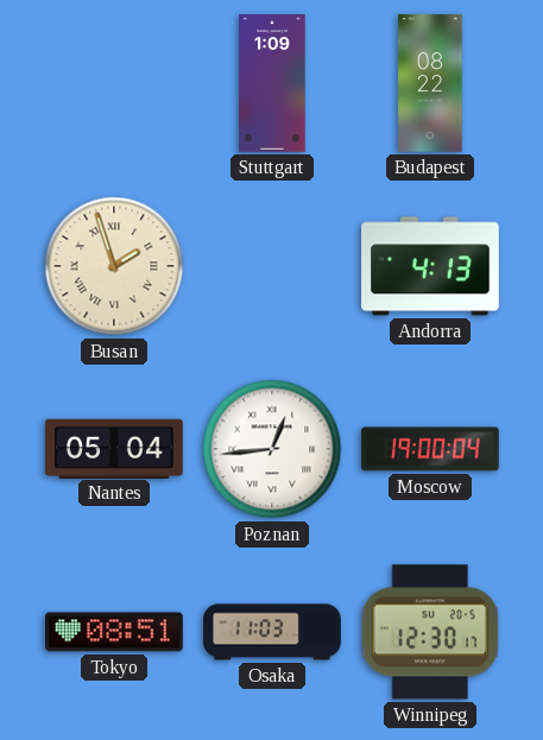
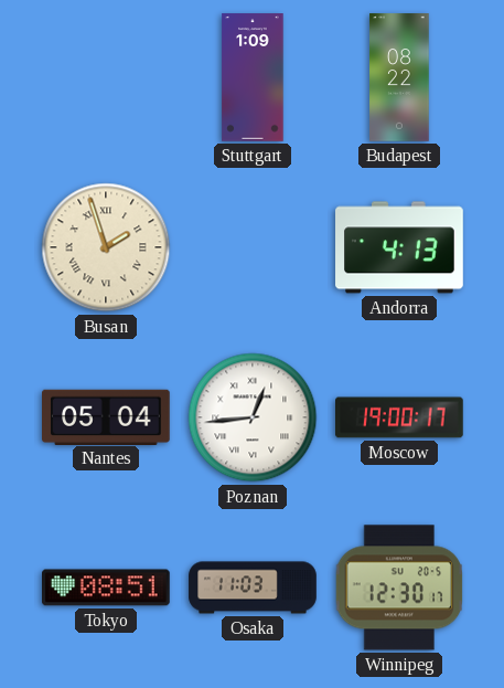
Moscow: 19:00:04 -> 19:00:17
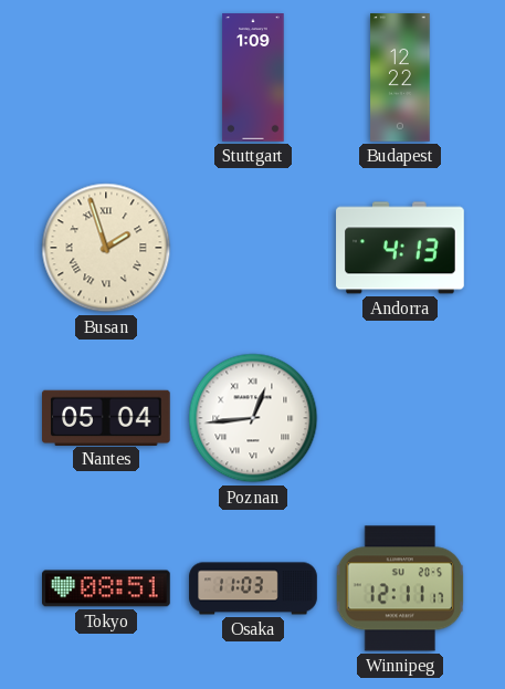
Budapest: 08:22 -> 12:22
Moscow: 19:00 -> none
Winnipeg: 12:30 -> 12:11
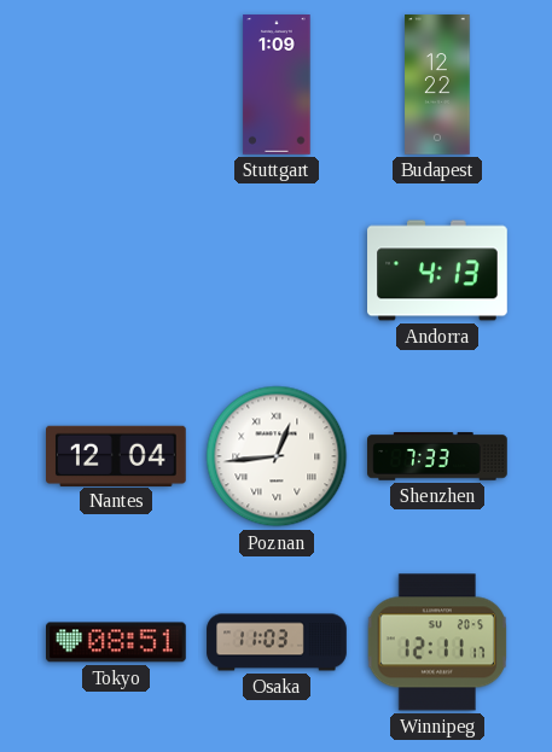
Busan: 1:57 -> none
Nantes: 05:04 -> 12:04
Shenzhen: none -> 7:33
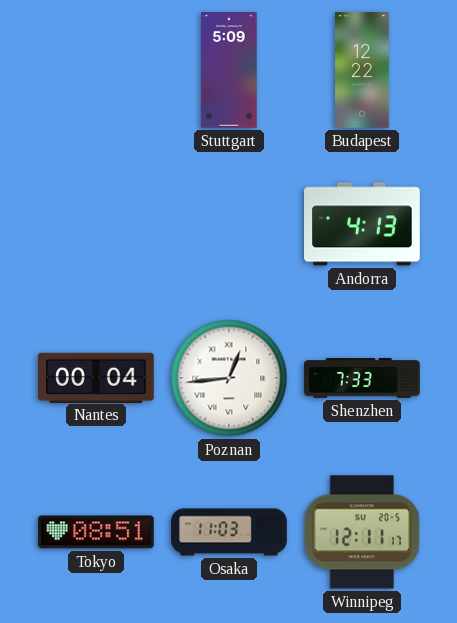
Stuttgart: 1:09 -> 5:09
Nantes: 12:04 -> 00:04
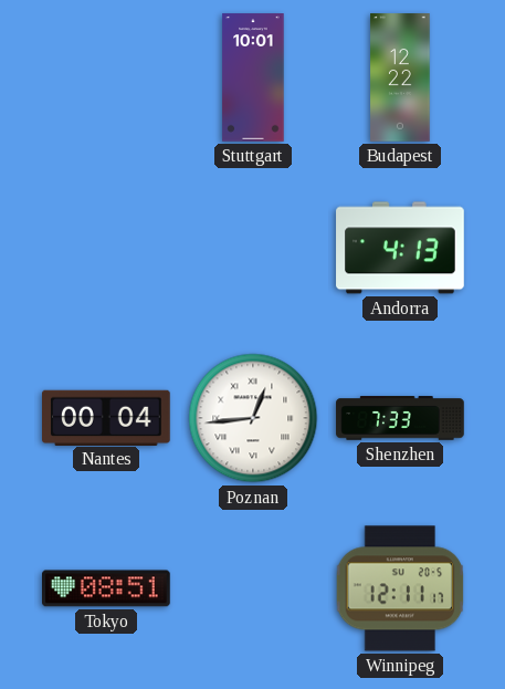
Stuttgart: 5:09 -> 10:01
Osaka: 11:03 -> none
